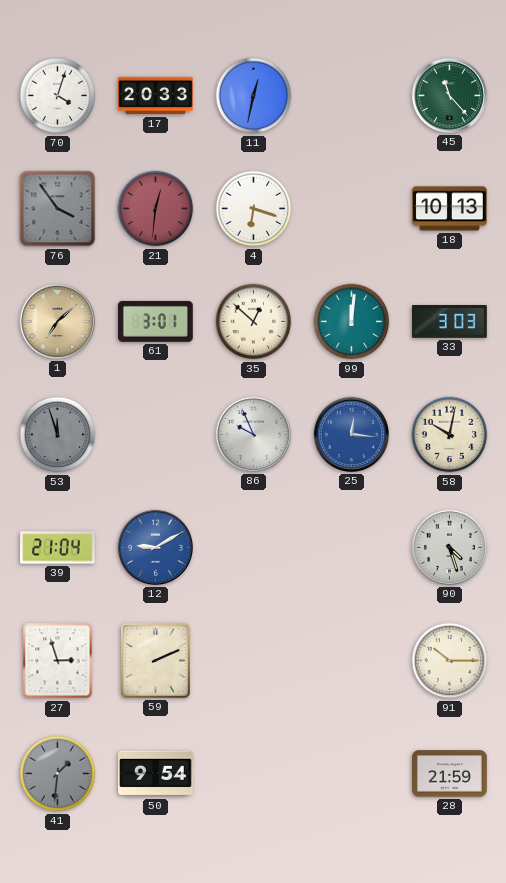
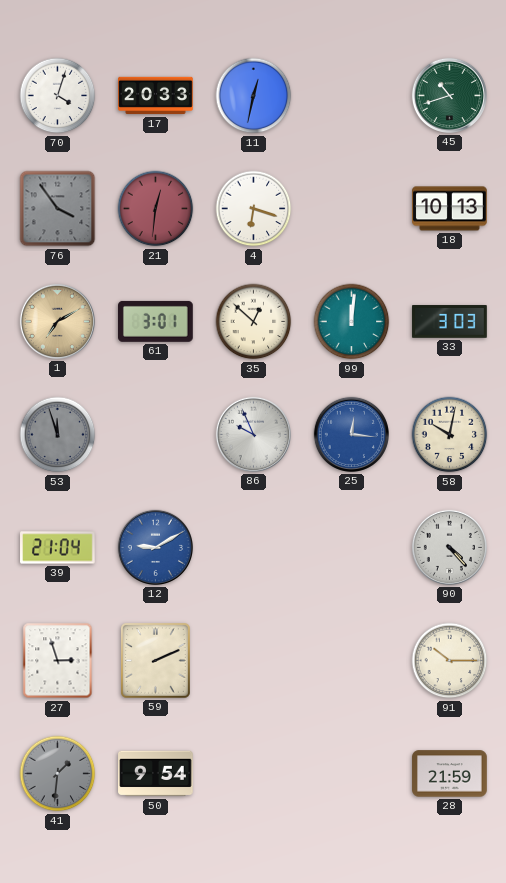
45: 11:23 -> 10:42
1: 7:08 -> 7:10
90: 4:27 -> 4:23
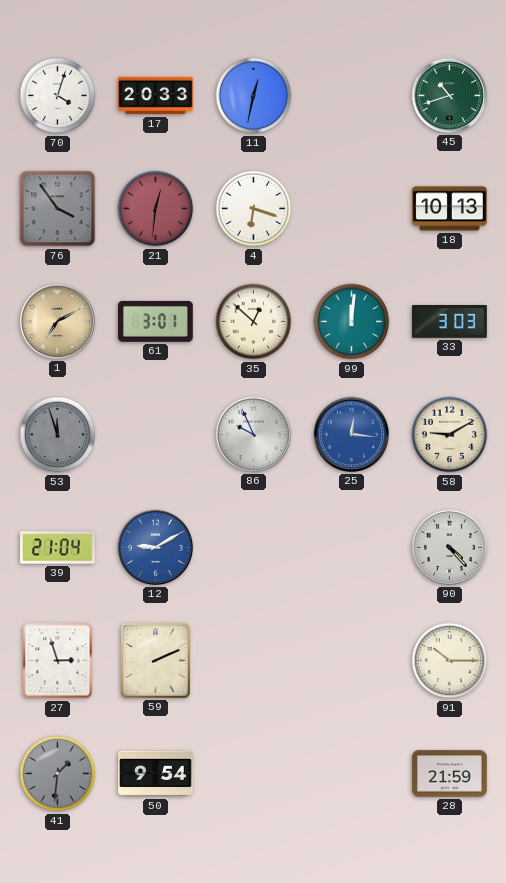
58: 10:02 -> 9:10
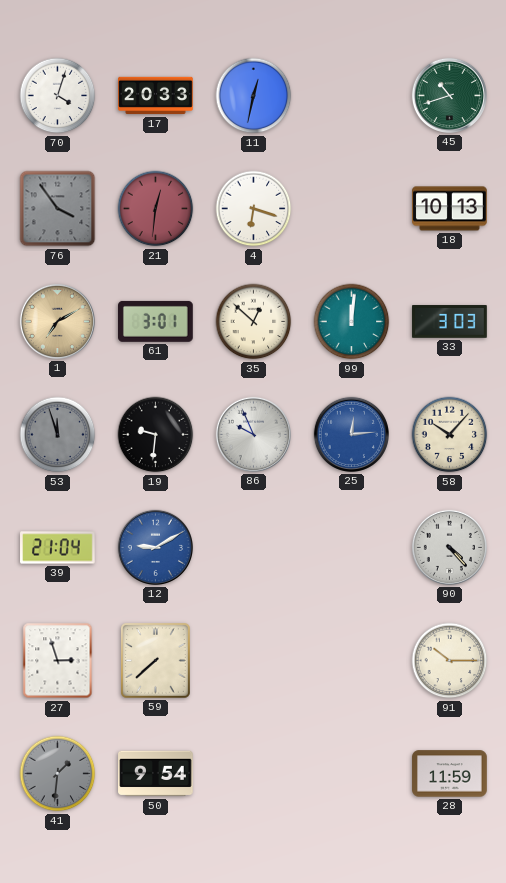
19: none -> 9:31
25: 12:16 -> 12:14
58: 9:10 -> 10:07
59: 2:11 -> 7:38
28: 21:59 -> 11:59
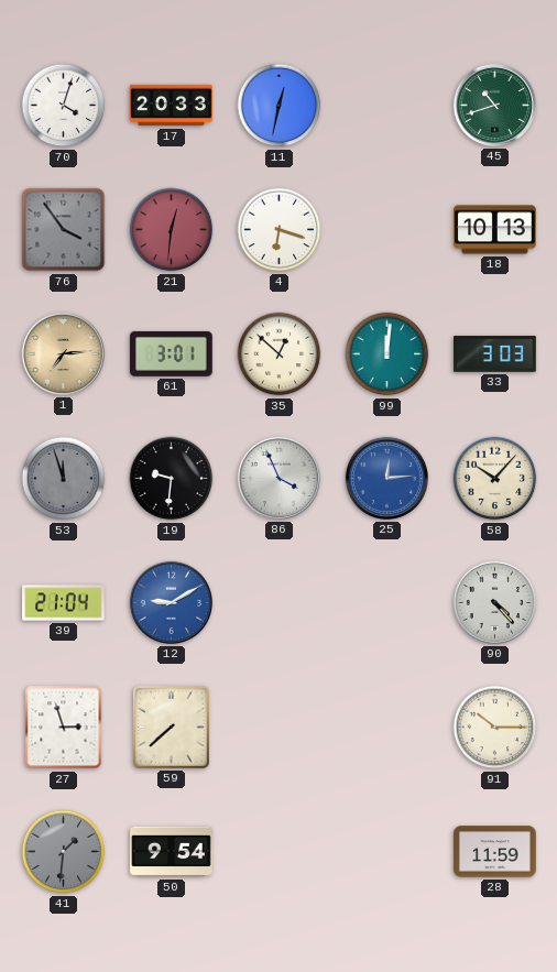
1: 7:10 -> 7:14
86: 9:56 -> 3:56
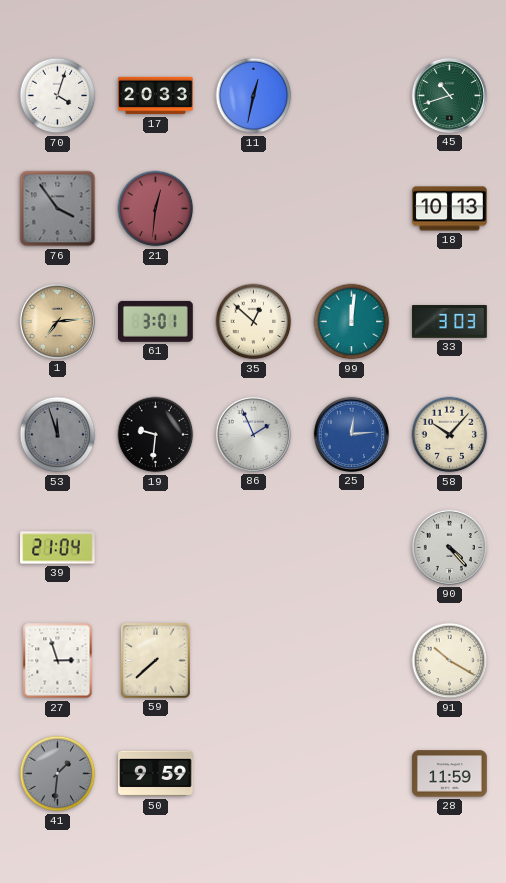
4: 6:18 -> none
86: 3:56 -> 1:56
12: 9:10 -> none
91: 10:15 -> 10:20
50: 9:54 -> 9:59
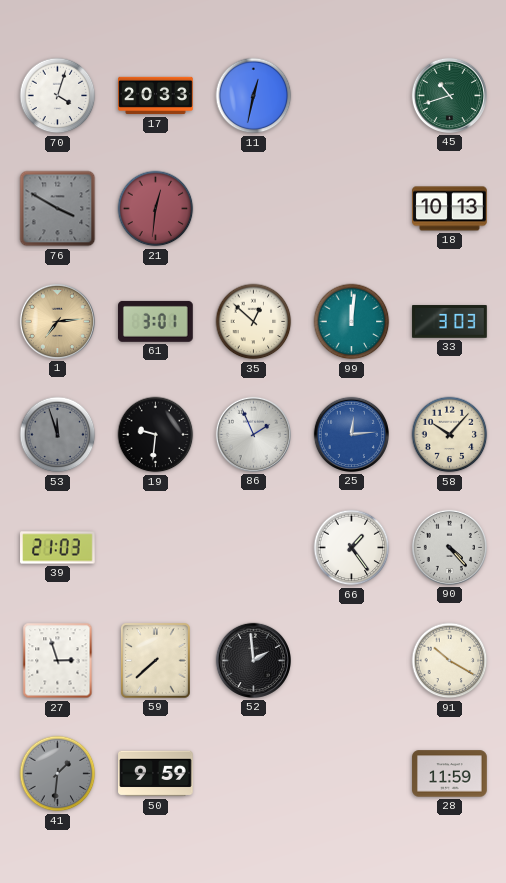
76: 3:54 -> 3:50
39: 21:04 -> 21:03
66: none -> 1:24
52: none -> 1:59
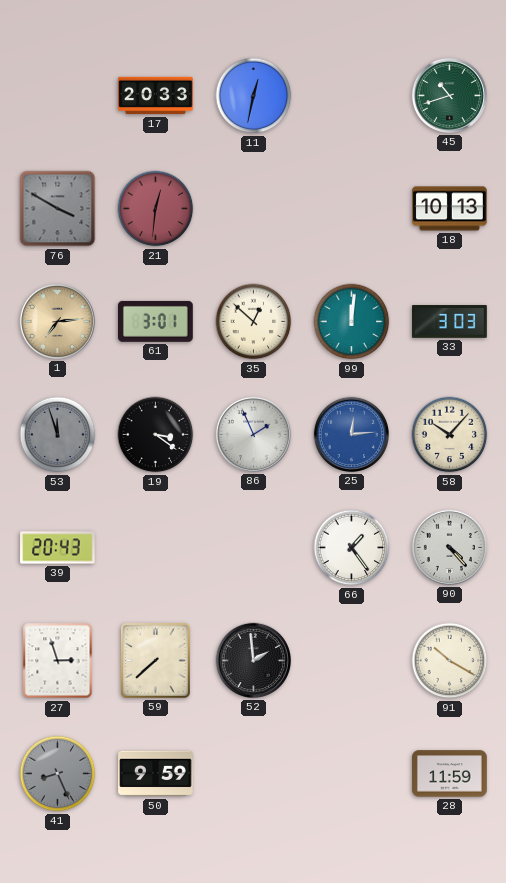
70: 4:03 -> none
19: 9:31 -> 3:21
39: 21:03 -> 20:43
41: 1:31 -> 8:26
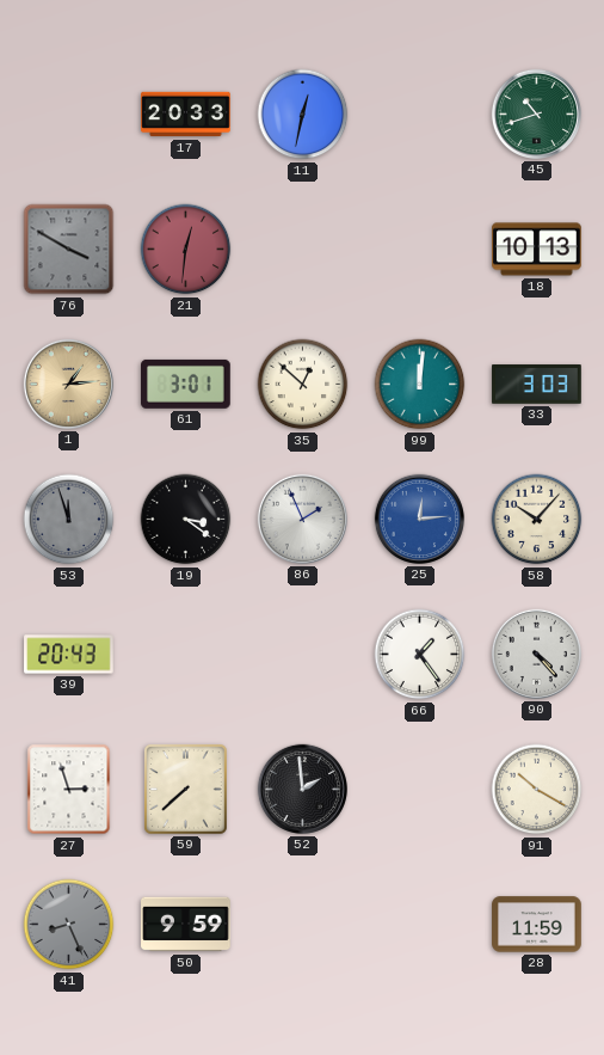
1: 7:14 -> 1:14
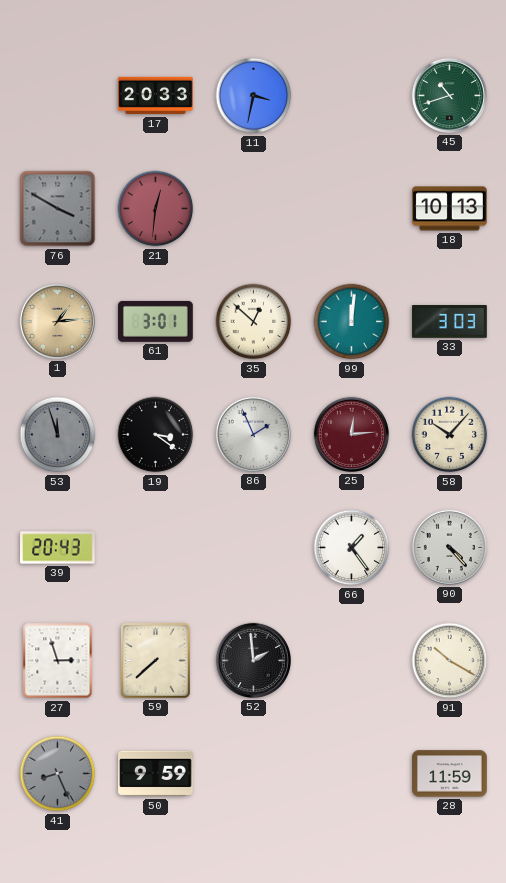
11: 12:32 -> 3:32
25 dial: blue -> burgundy
